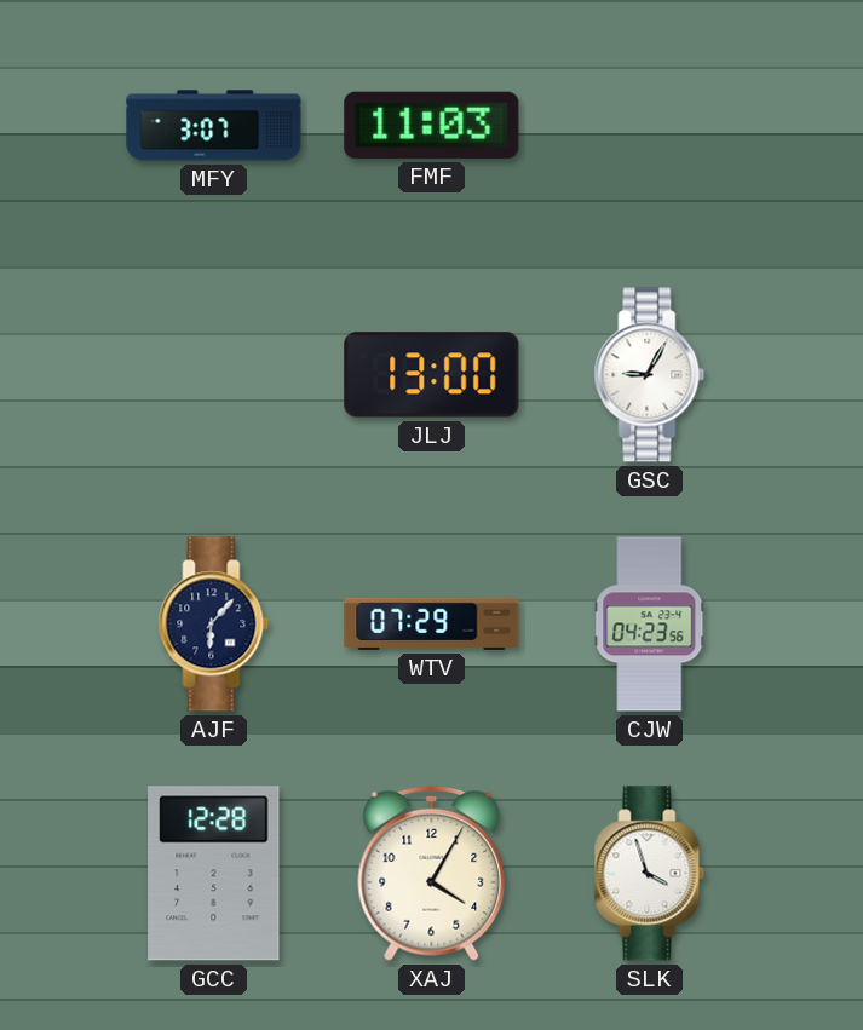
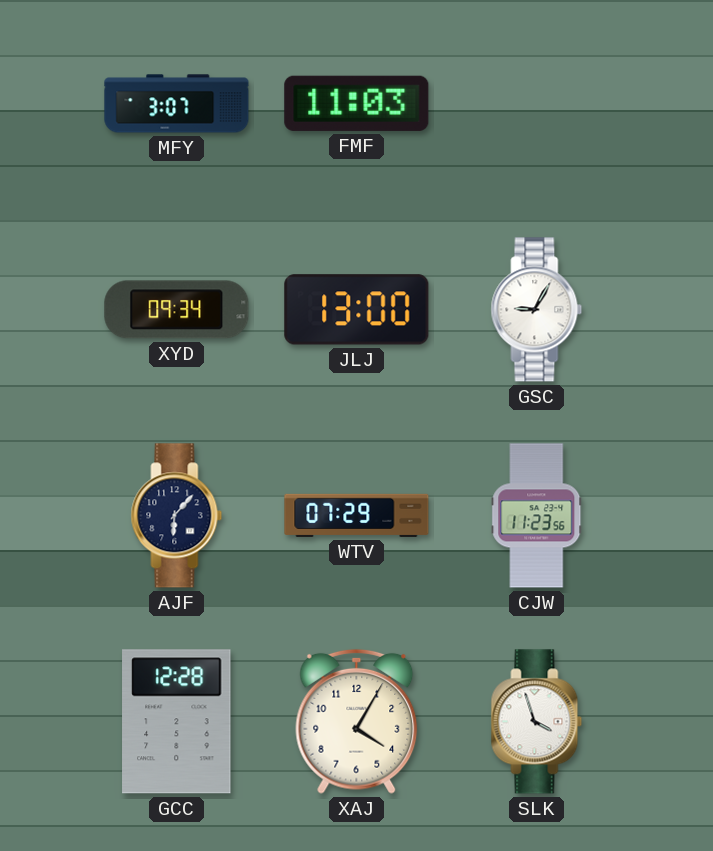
XYD: none -> 09:34
CJW: 04:23 -> 11:23
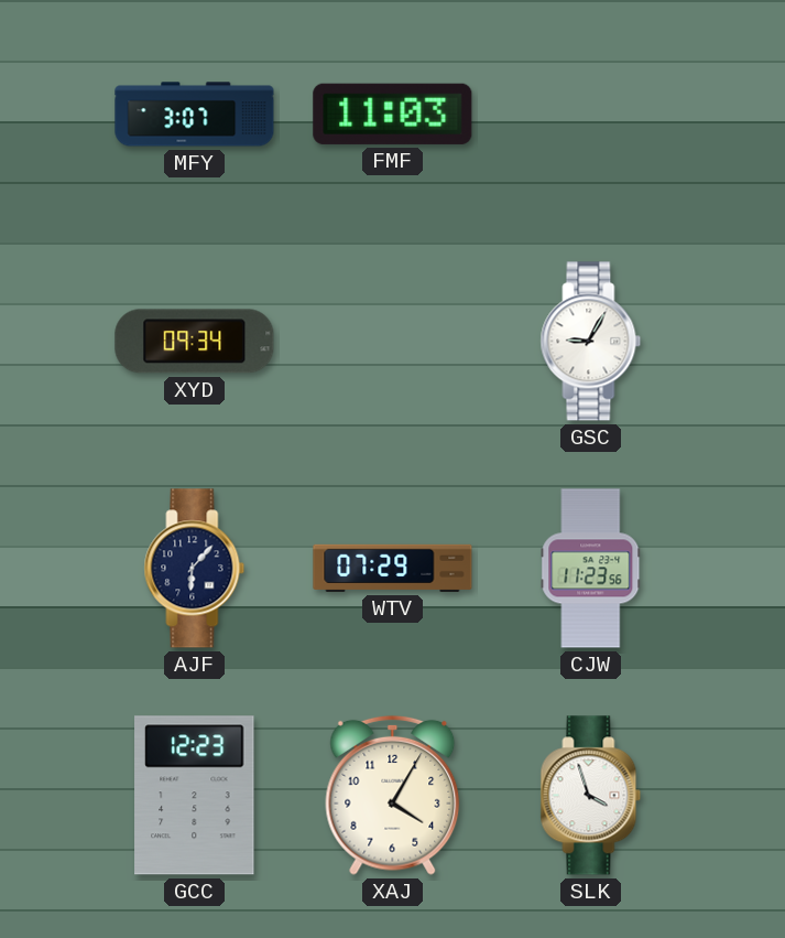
JLJ: 13:00 -> none
GCC: 12:28 -> 12:23
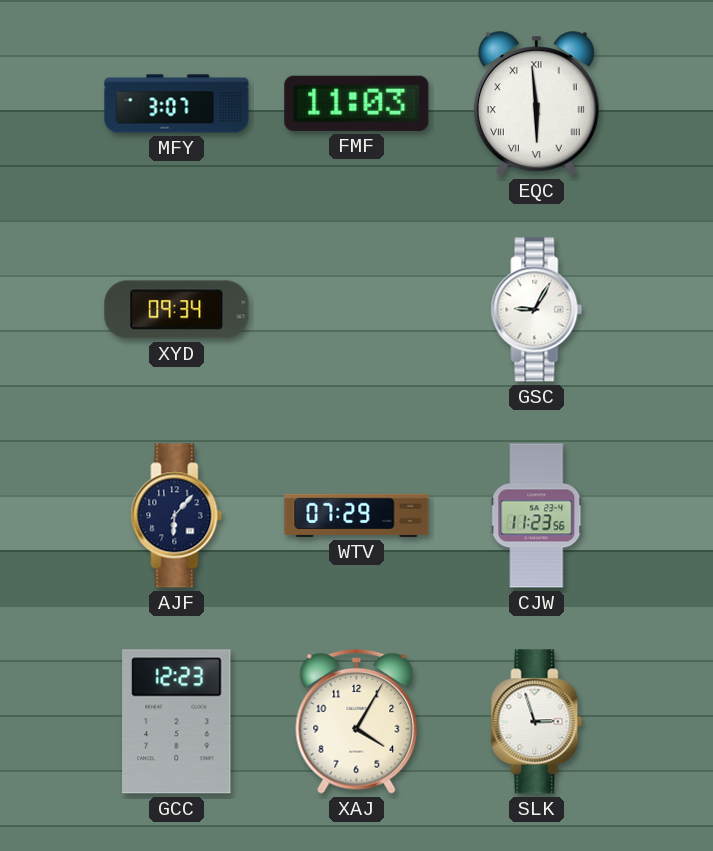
EQC: none -> 5:59
SLK: 3:57 -> 2:57
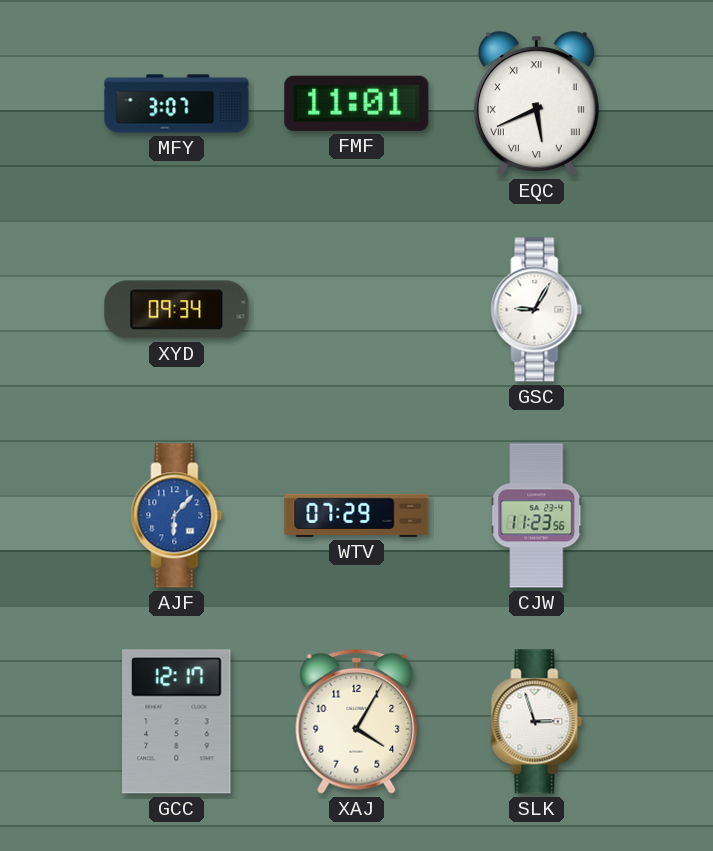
FMF: 11:03 -> 11:01
EQC: 5:59 -> 5:41
AJF dial: navy -> blue
GCC: 12:23 -> 12:17
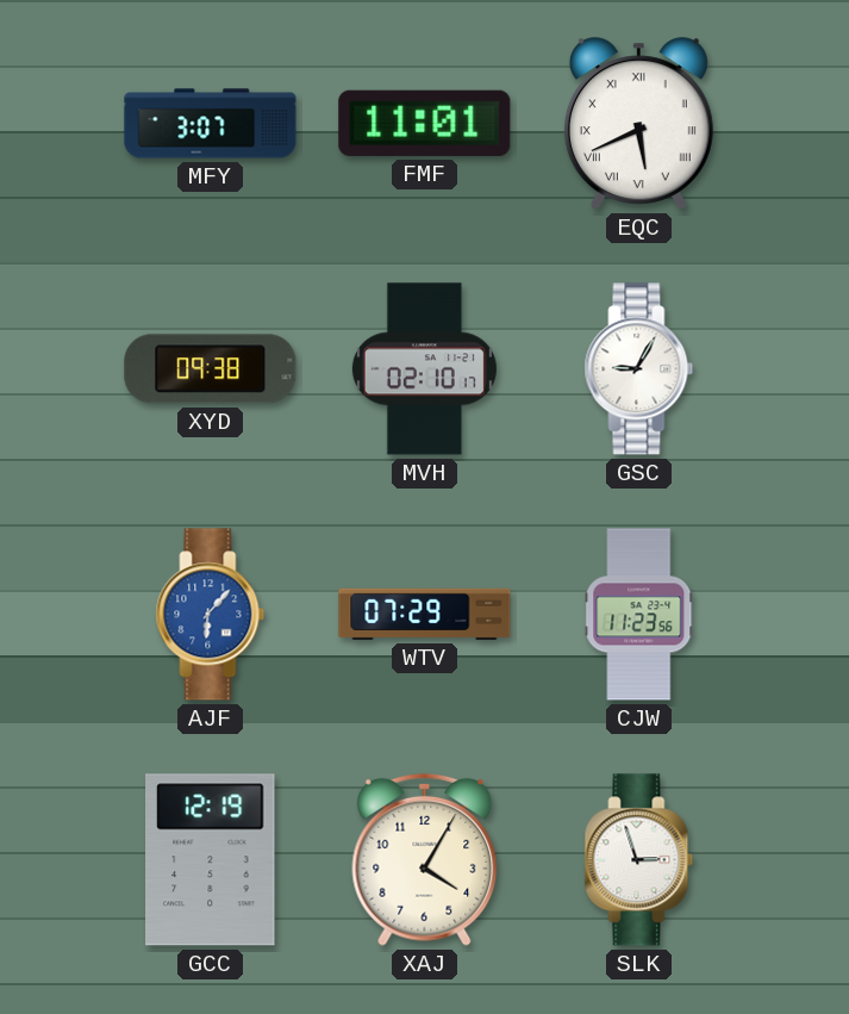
XYD: 09:34 -> 09:38
MVH: none -> 02:10
GCC: 12:17 -> 12:19
